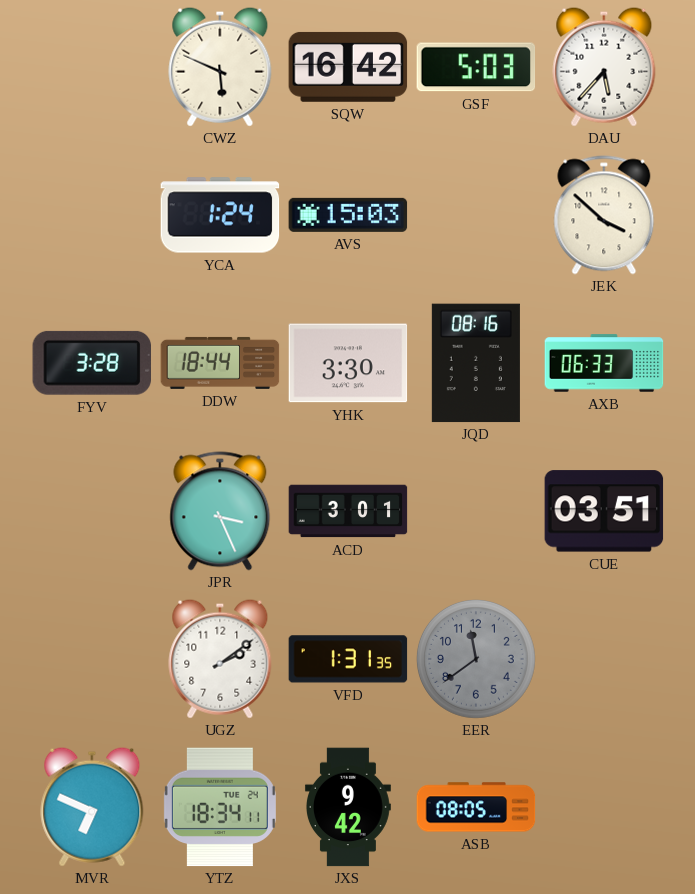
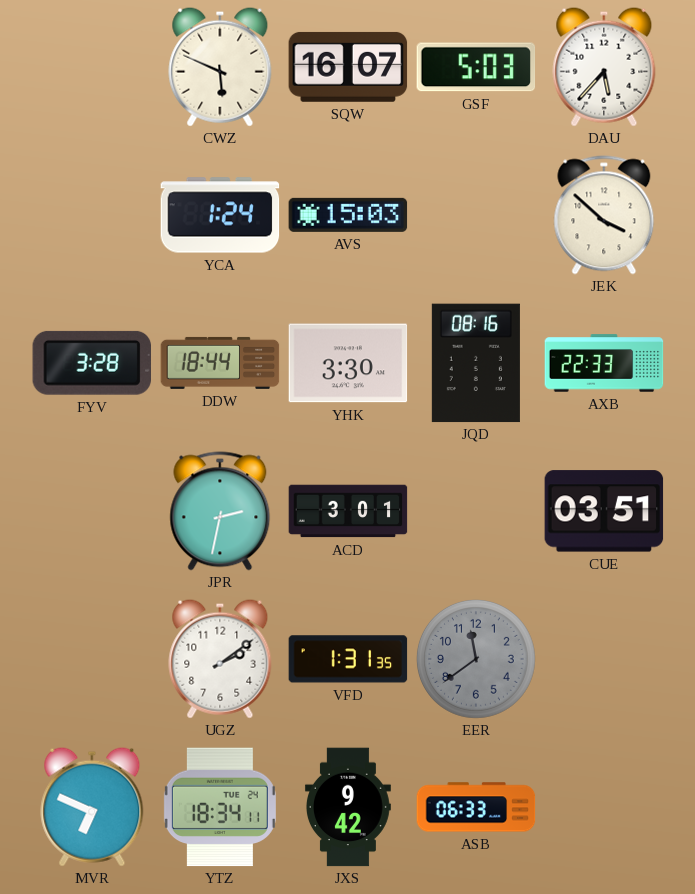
SQW: 16:42 -> 16:07
AXB: 06:33 -> 22:33
JPR: 3:26 -> 2:32
ASB: 08:05 -> 06:33
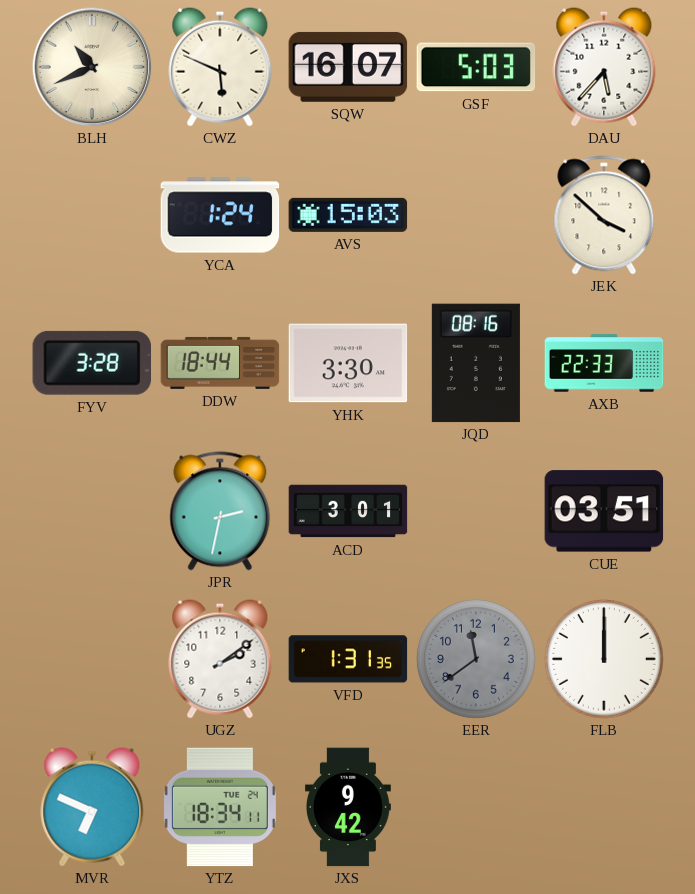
BLH: none -> 10:41
FLB: none -> 12:00
ASB: 06:33 -> none
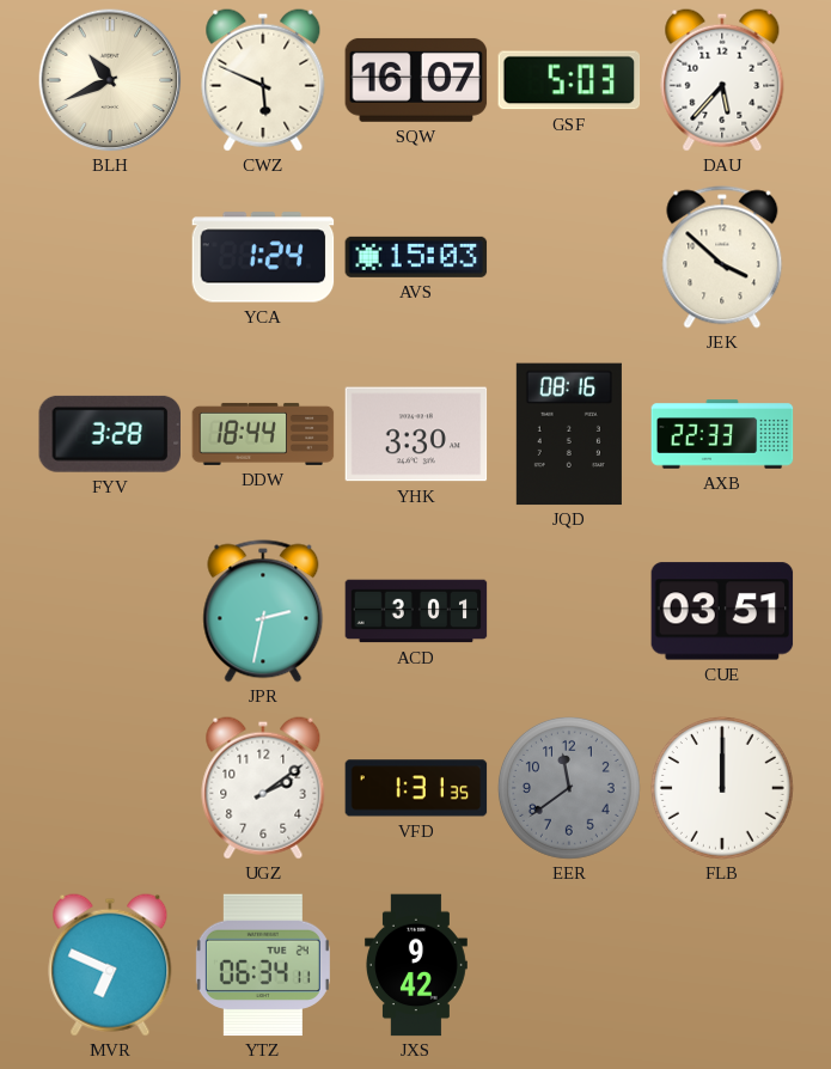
YTZ: 18:34 -> 06:34
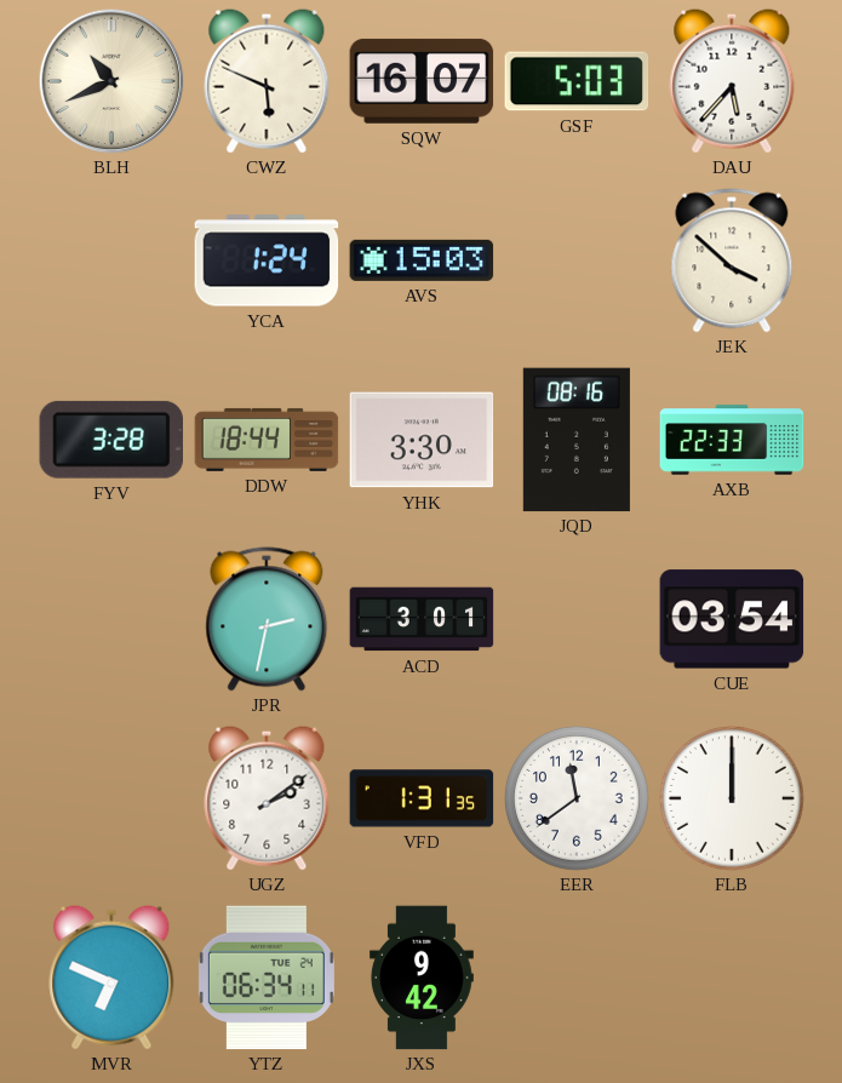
CUE: 03:51 -> 03:54
EER dial: grey -> white
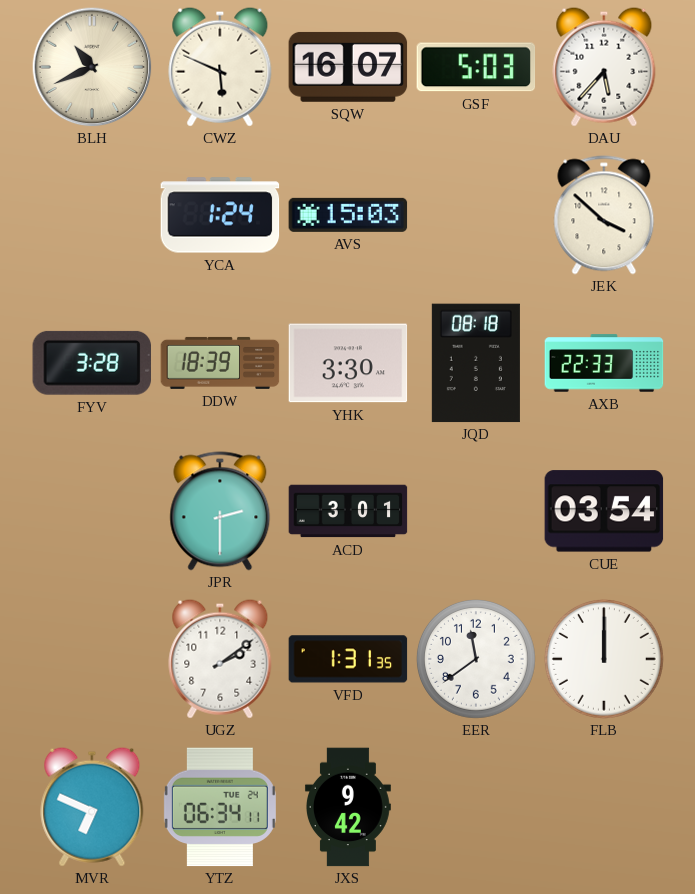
DDW: 18:44 -> 18:39
JQD: 08:16 -> 08:18
JPR: 2:32 -> 2:30
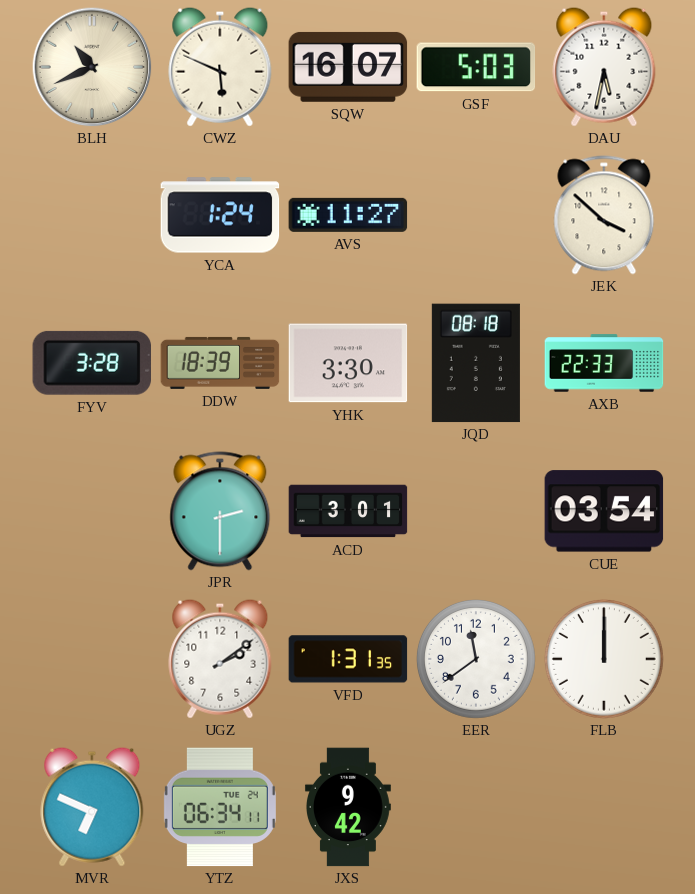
DAU: 5:37 -> 5:32
AVS: 15:03 -> 11:27
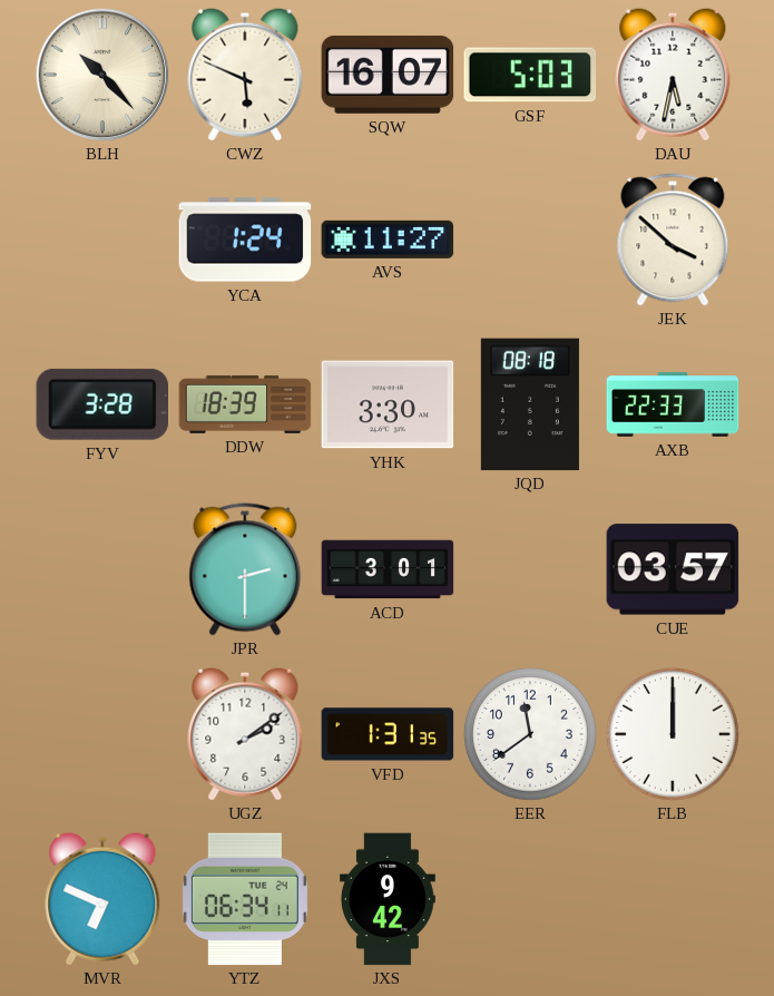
BLH: 10:41 -> 10:23
CUE: 03:54 -> 03:57
